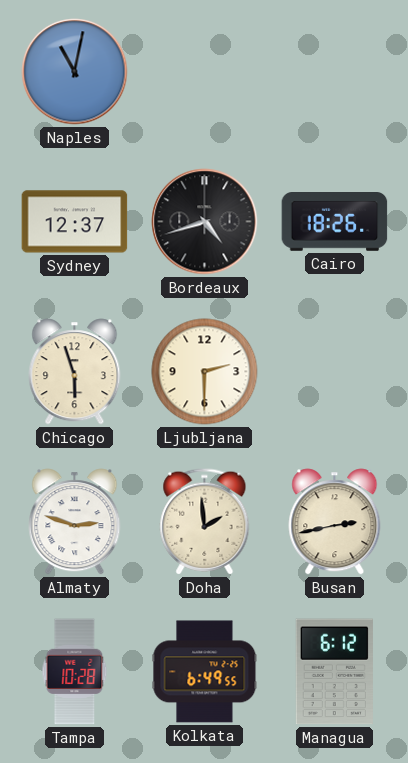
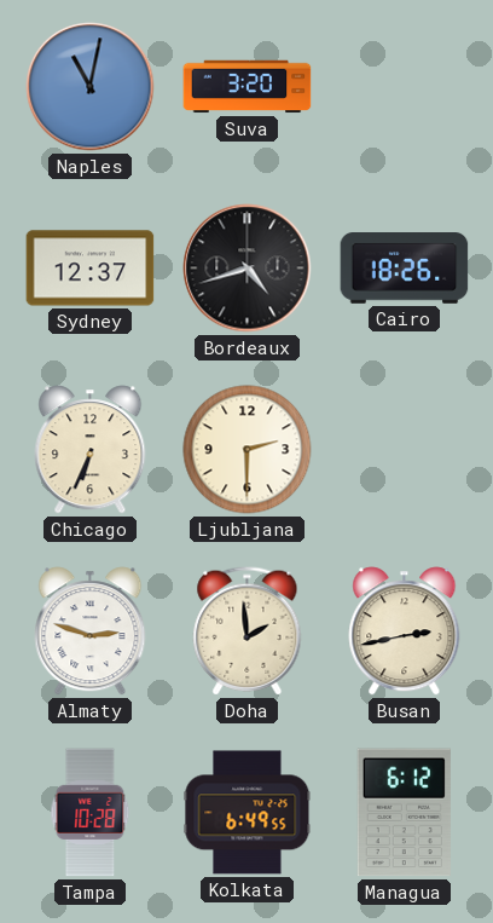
Suva: none -> 3:20
Chicago: 5:57 -> 6:34
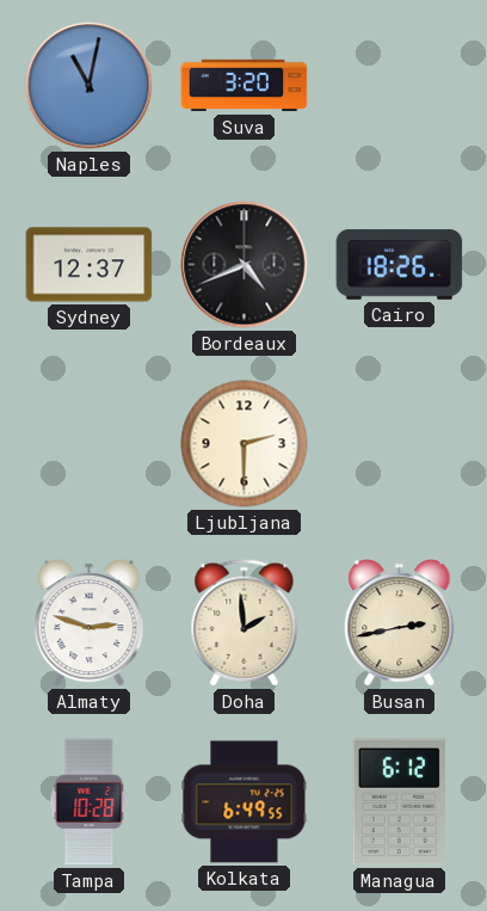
Bordeaux: 4:42 -> 4:41
Chicago: 6:34 -> none
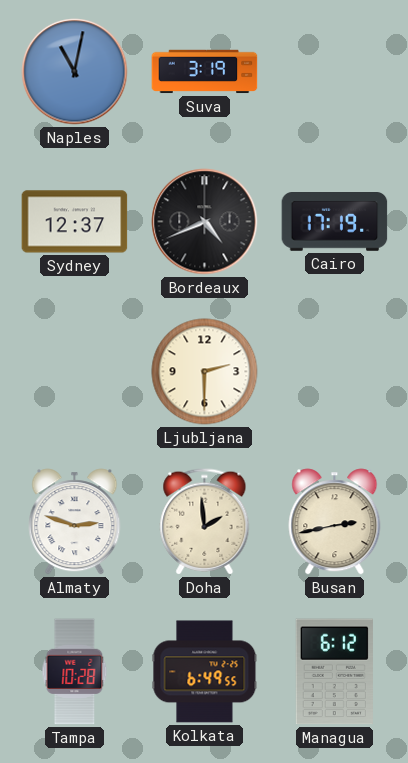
Suva: 3:20 -> 3:19
Cairo: 18:26 -> 17:19
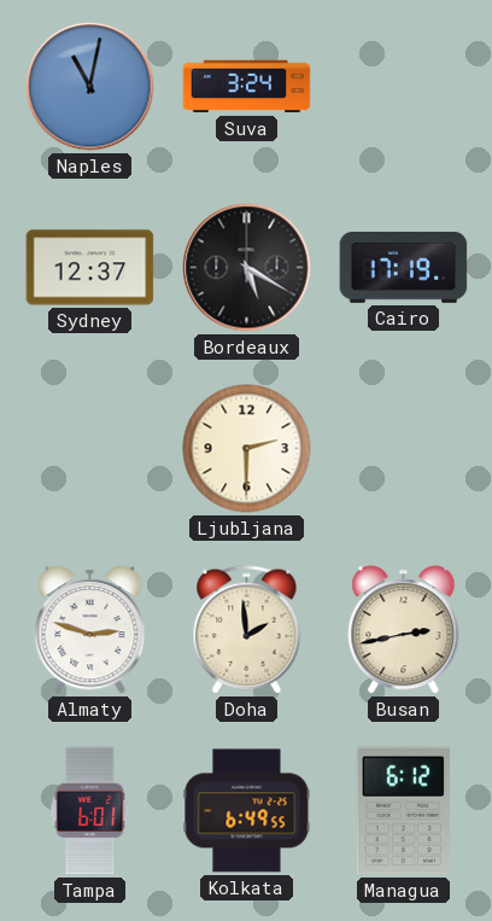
Suva: 3:19 -> 3:24
Bordeaux: 4:41 -> 5:20
Tampa: 10:28 -> 6:01
